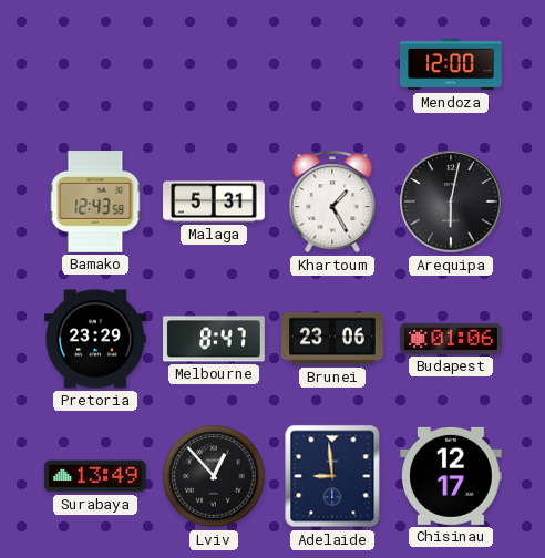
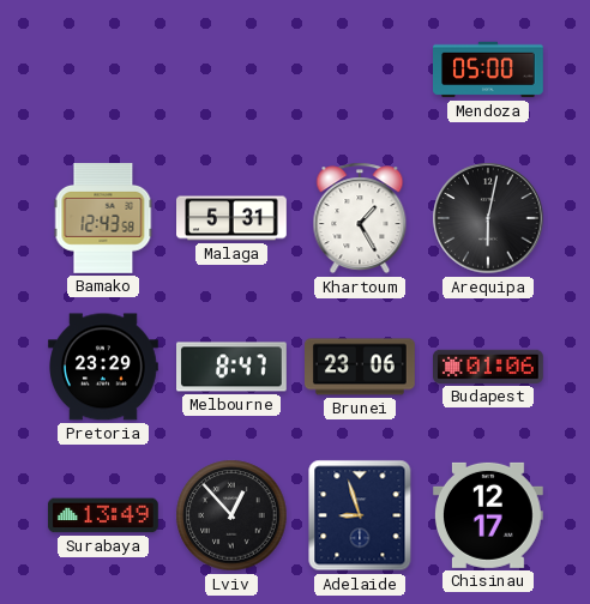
Mendoza: 12:00 -> 05:00
Adelaide: 8:59 -> 8:57
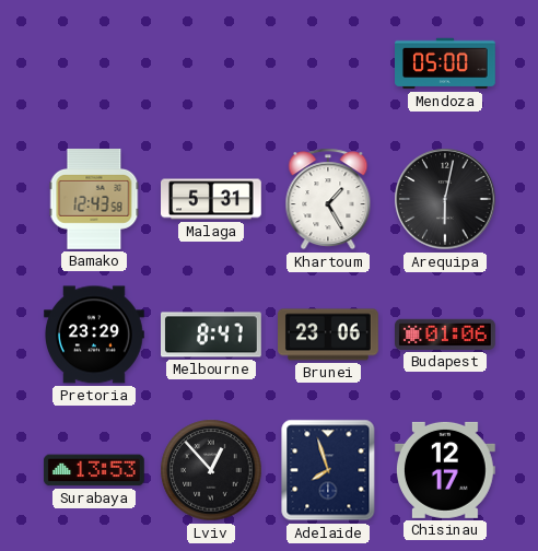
Surabaya: 13:49 -> 13:53
Adelaide: 8:57 -> 7:57
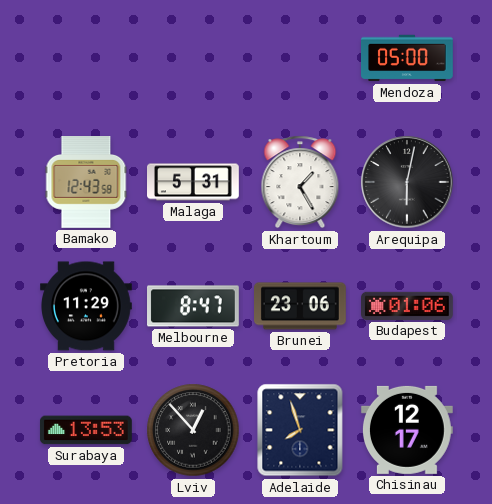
Pretoria: 23:29 -> 11:29
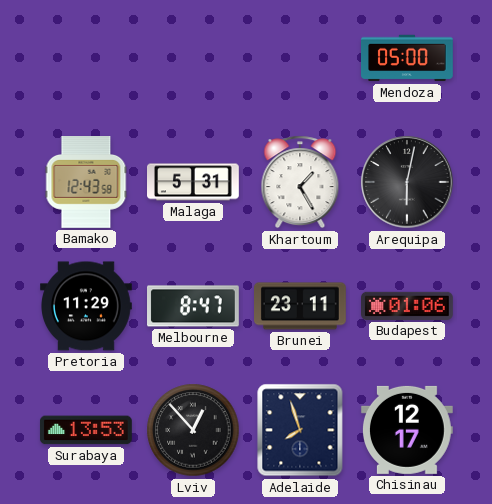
Brunei: 23:06 -> 23:11
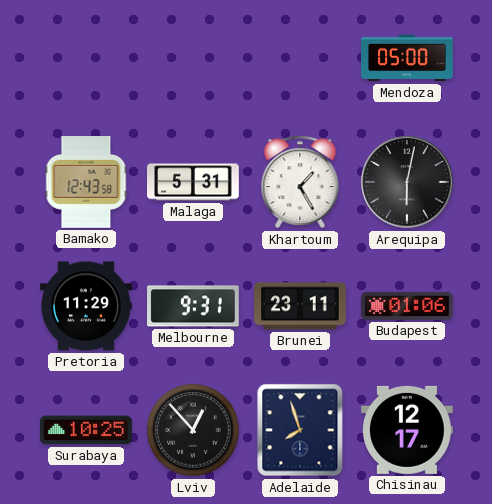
Melbourne: 8:47 -> 9:31
Surabaya: 13:53 -> 10:25
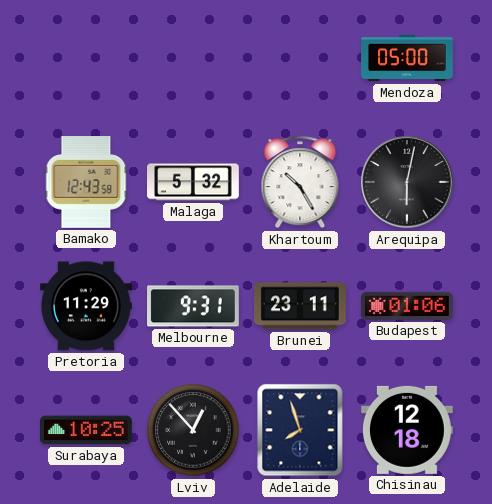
Malaga: 5:31 -> 5:32
Khartoum: 1:25 -> 10:25
Chisinau: 12:17 -> 12:18
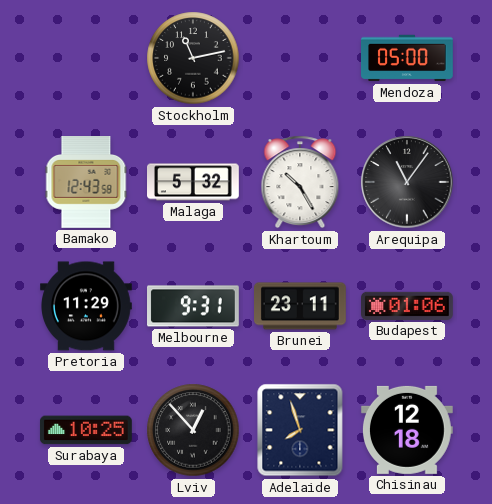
Stockholm: none -> 11:13
Arequipa: 6:02 -> 11:06
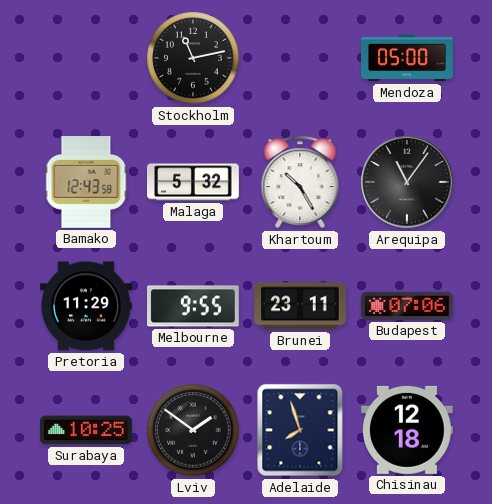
Melbourne: 9:31 -> 9:55
Budapest: 01:06 -> 07:06
Lviv: 12:53 -> 1:51
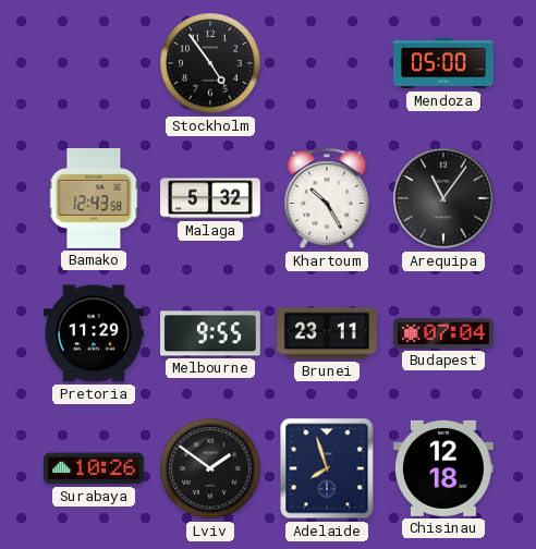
Stockholm: 11:13 -> 4:54
Budapest: 07:06 -> 07:04
Surabaya: 10:25 -> 10:26
